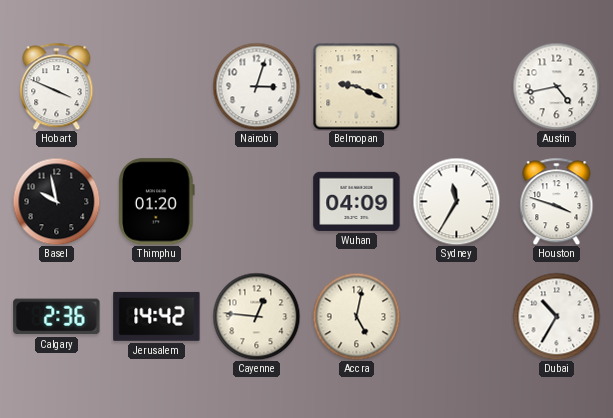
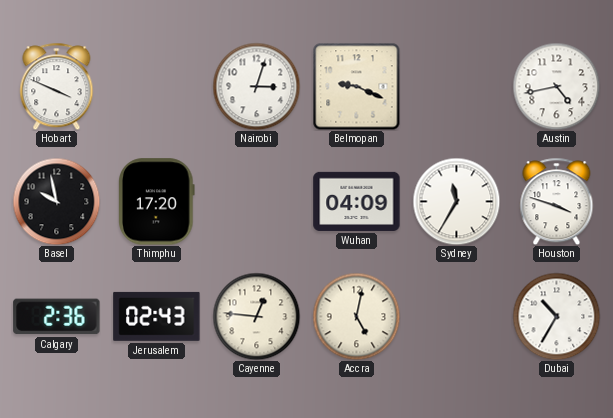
Thimphu: 01:20 -> 17:20
Jerusalem: 14:42 -> 02:43
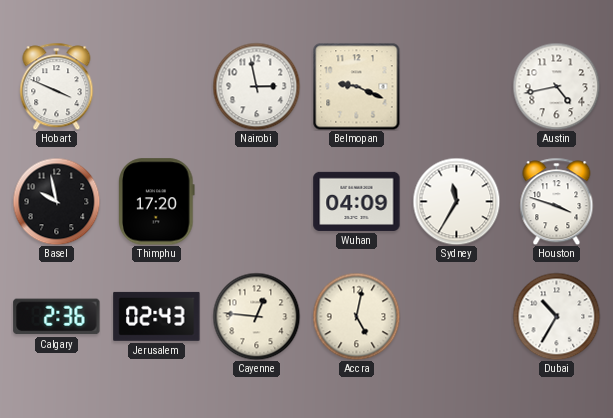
Nairobi: 3:03 -> 2:58
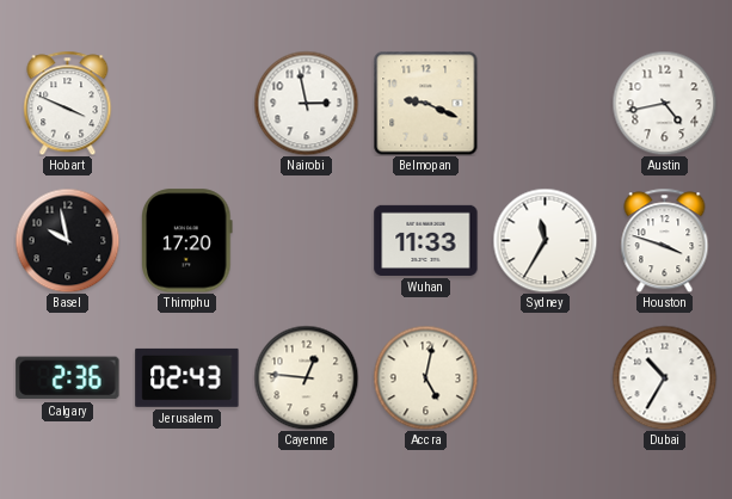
Wuhan: 04:09 -> 11:33
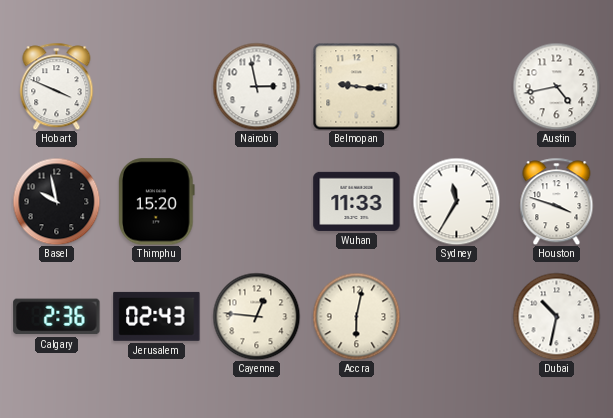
Belmopan: 9:19 -> 9:16
Thimphu: 17:20 -> 15:20
Accra: 5:02 -> 6:02
Dubai: 10:35 -> 10:32
